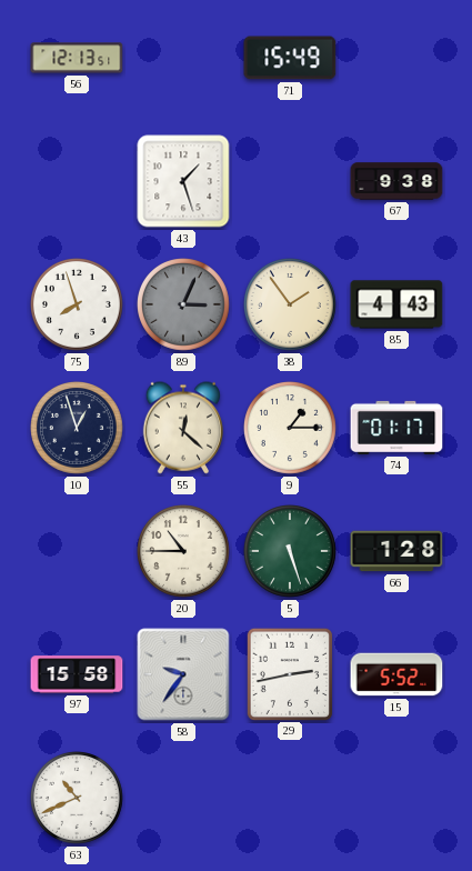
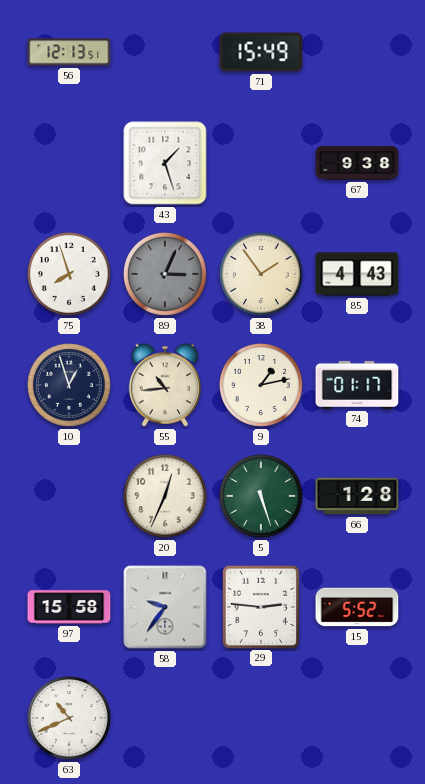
55: 12:22 -> 10:44
9: 1:15 -> 1:13
20: 10:45 -> 12:34
29: 2:43 -> 2:46
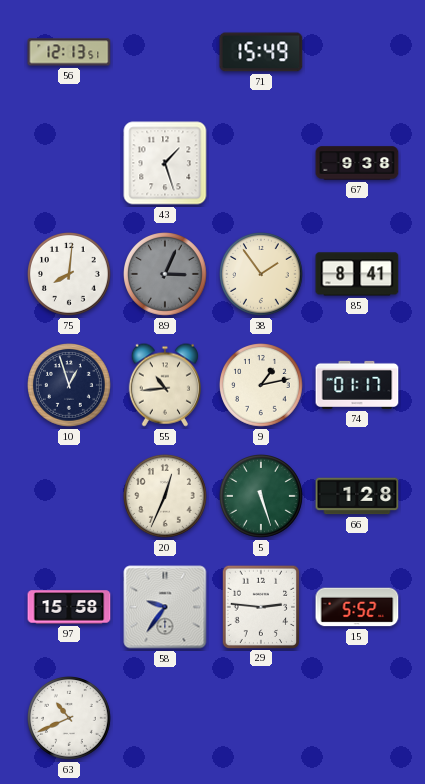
75: 7:57 -> 8:01
85: 4:43 -> 8:41
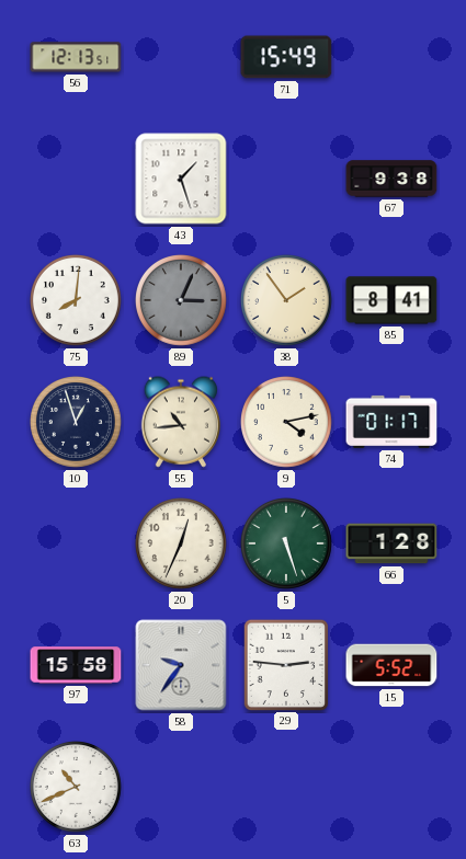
9: 1:13 -> 4:13
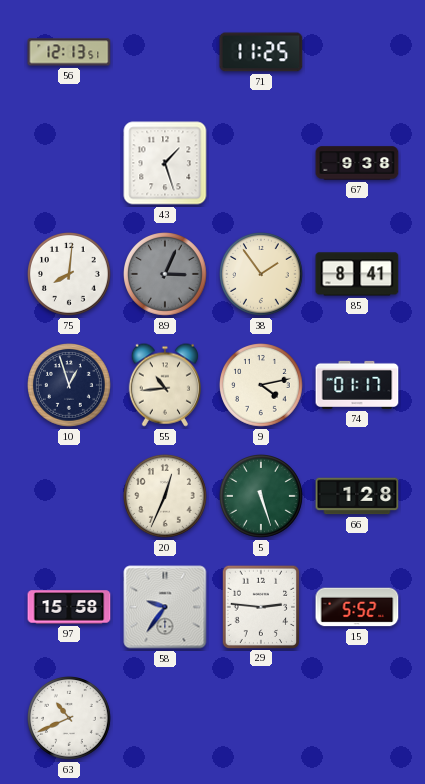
71: 15:49 -> 11:25
